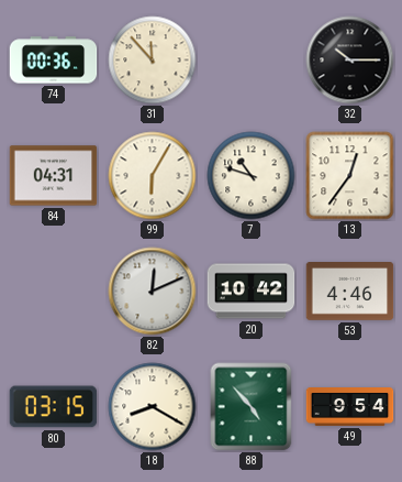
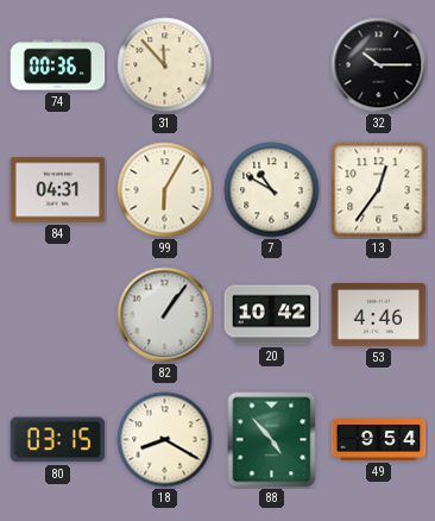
7: 10:48 -> 10:50
82: 12:11 -> 1:06
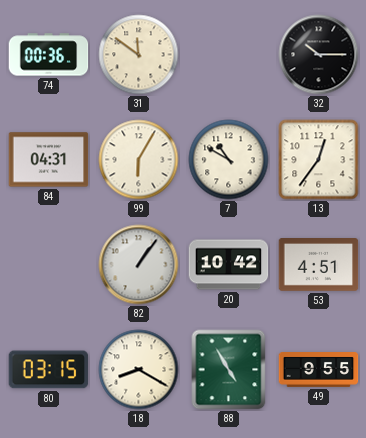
31: 11:53 -> 11:51
53: 4:46 -> 4:51
88: 4:53 -> 4:55
49: 9:54 -> 9:55
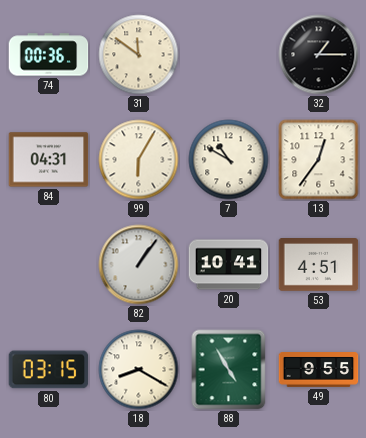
32: 10:15 -> 1:15
20: 10:42 -> 10:41
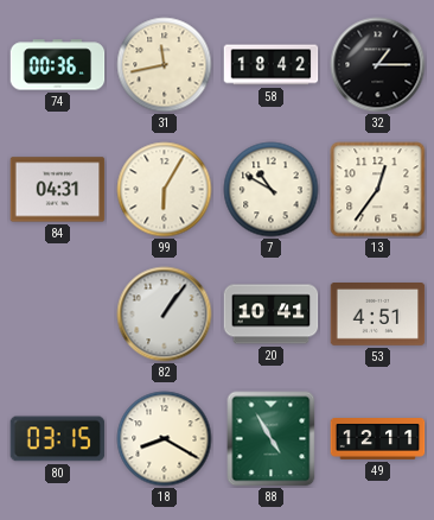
31: 11:51 -> 11:43
58: none -> 18:42
49: 9:55 -> 12:11
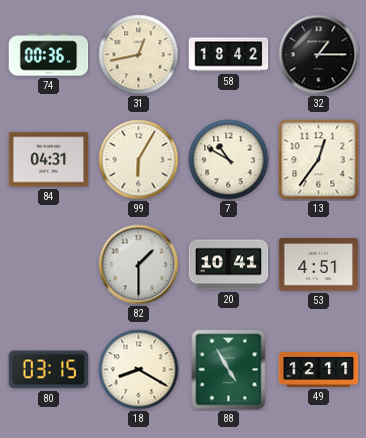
31: 11:43 -> 12:43
82: 1:06 -> 1:30
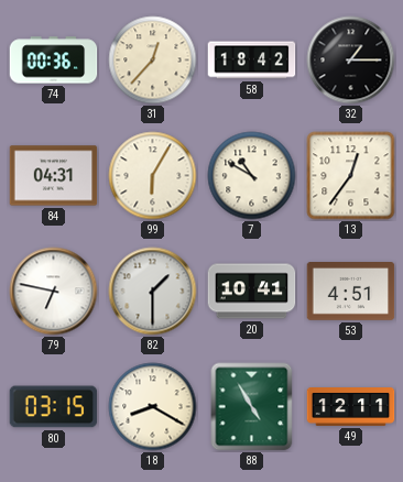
31: 12:43 -> 12:37
79: none -> 6:47
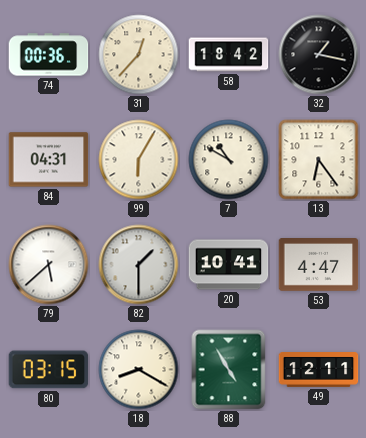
32: 1:15 -> 1:17
13: 12:36 -> 6:24
79: 6:47 -> 5:38
53: 4:51 -> 4:47
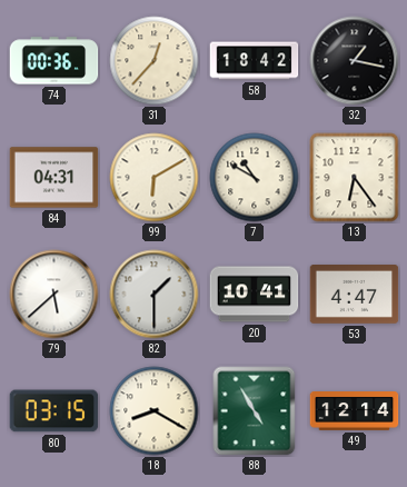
99: 6:05 -> 6:10
49: 12:11 -> 12:14
